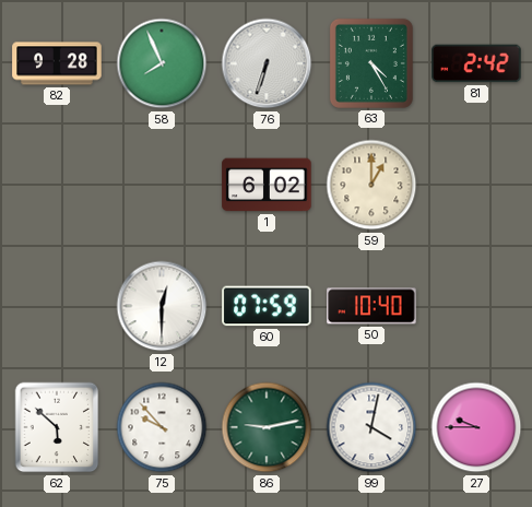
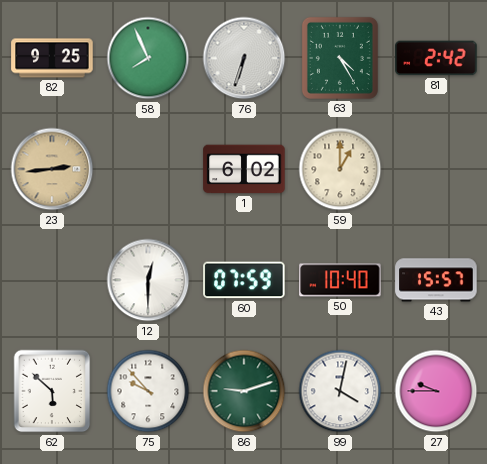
82: 9:28 -> 9:25
23: none -> 2:44
43: none -> 15:57
86: 9:13 -> 9:12
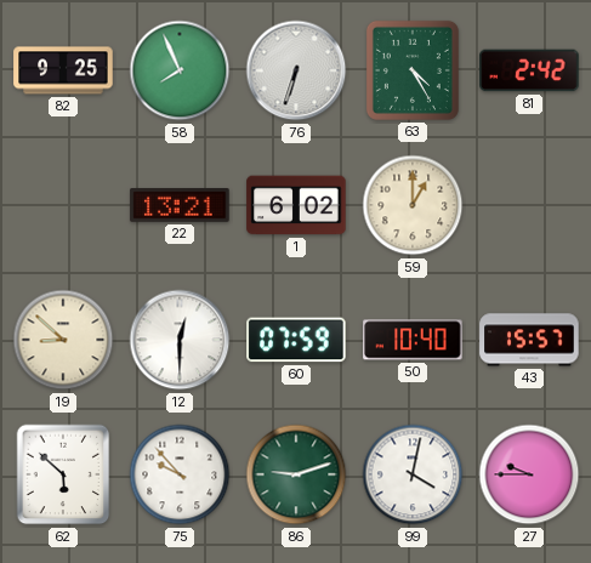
23: 2:44 -> none
22: none -> 13:21
19: none -> 8:52
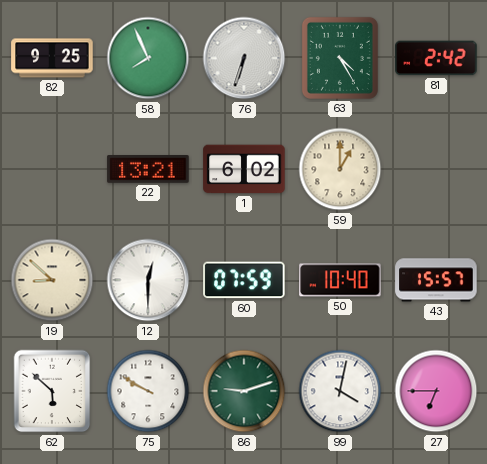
75: 9:53 -> 9:50
27: 9:45 -> 6:45
